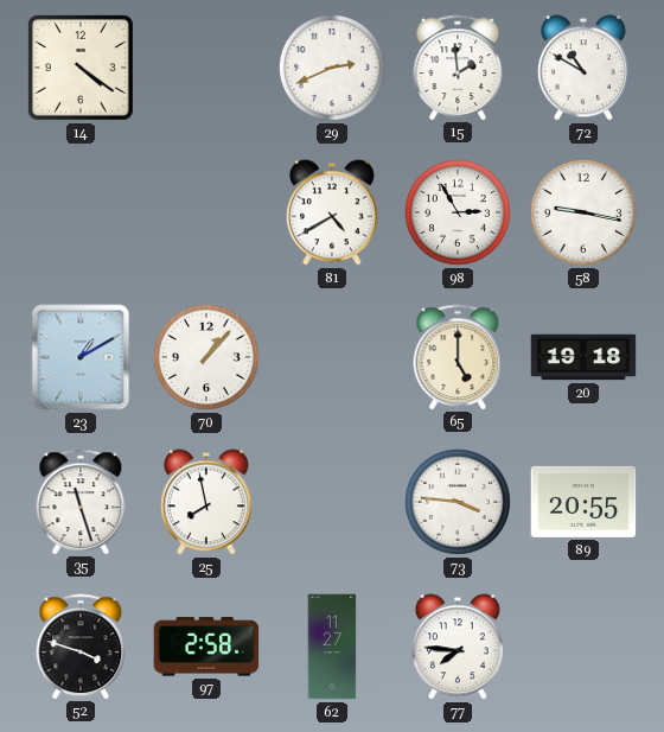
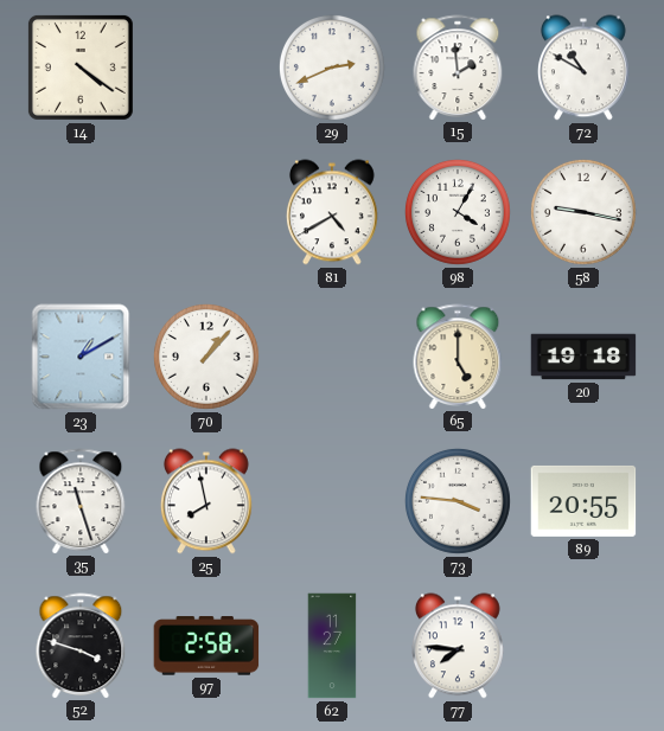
98: 2:55 -> 4:05
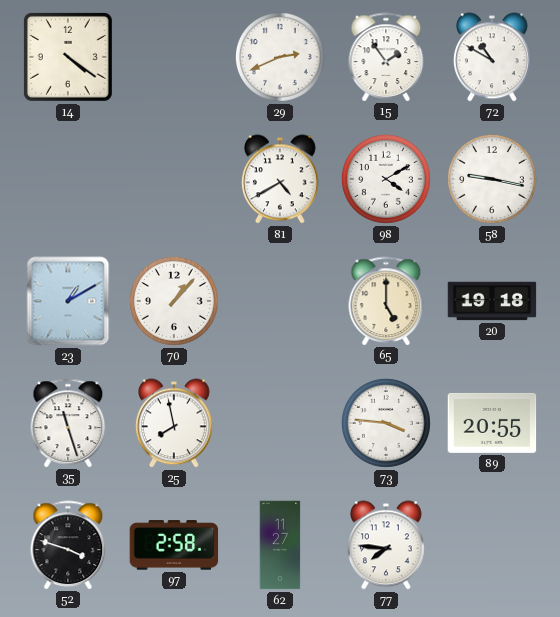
15: 1:59 -> 1:54
98: 4:05 -> 4:10
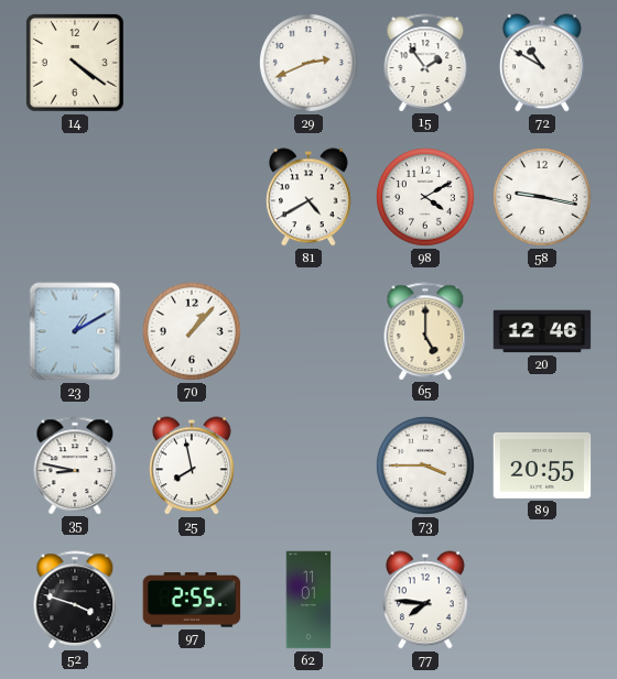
20: 19:18 -> 12:46
35: 11:27 -> 8:47
73: 3:46 -> 3:45
97: 2:58 -> 2:55
62: 11:27 -> 11:01
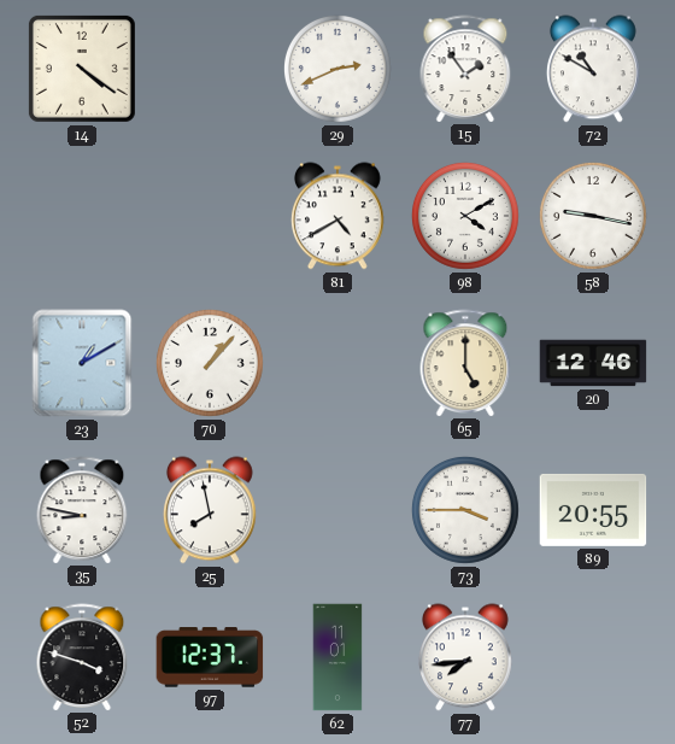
97: 2:55 -> 12:37
77: 7:46 -> 7:44
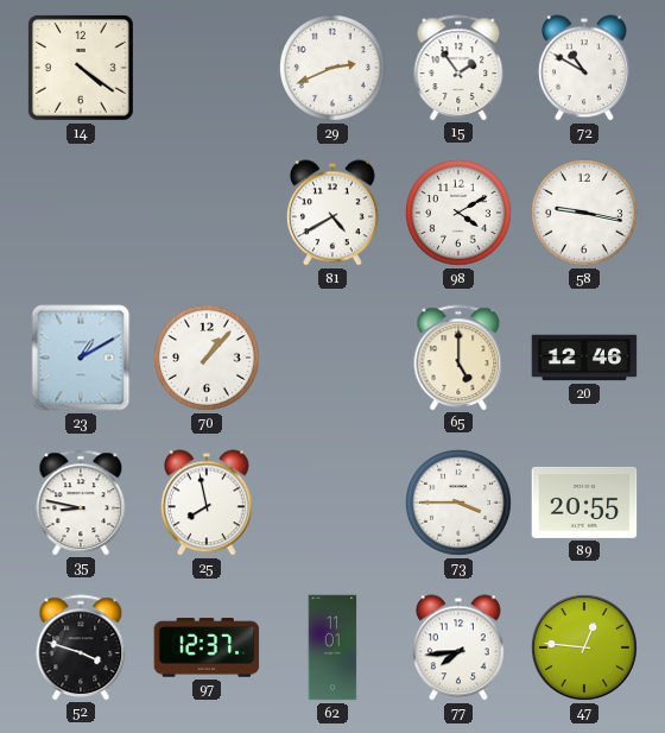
47: none -> 12:46
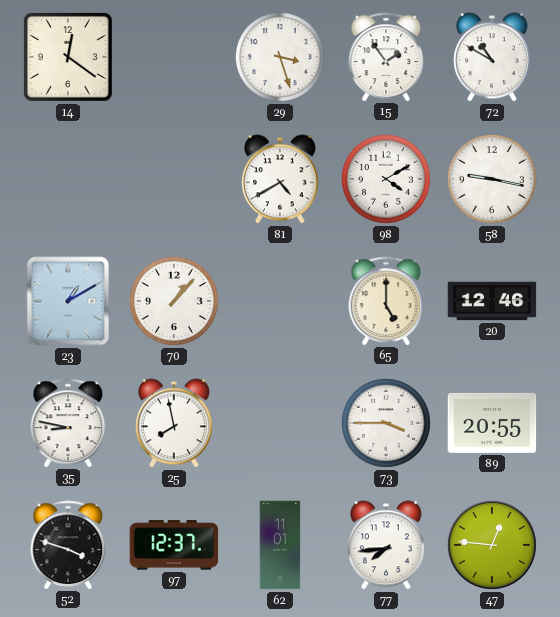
14: 4:21 -> 12:21
29: 2:41 -> 3:27
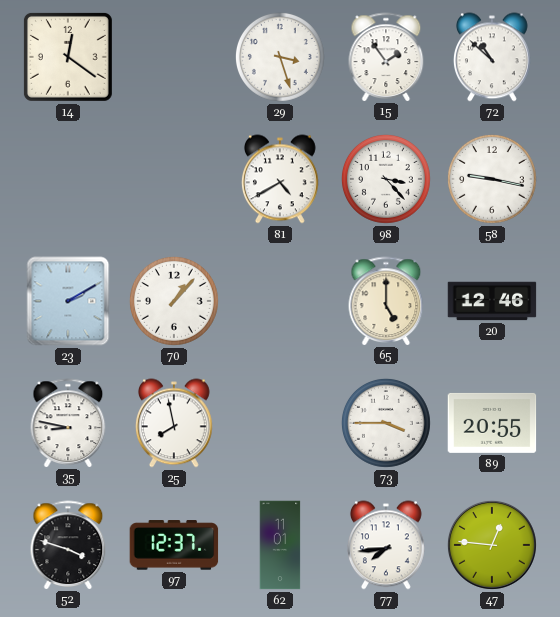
72: 10:50 -> 10:52
98: 4:10 -> 3:23
23: 1:10 -> 2:10
